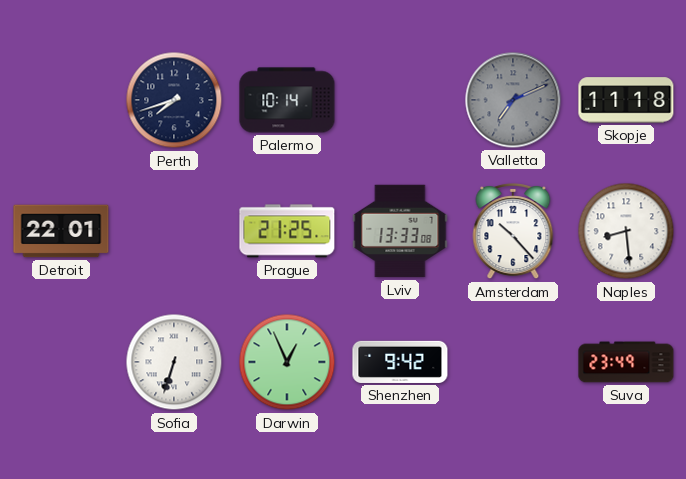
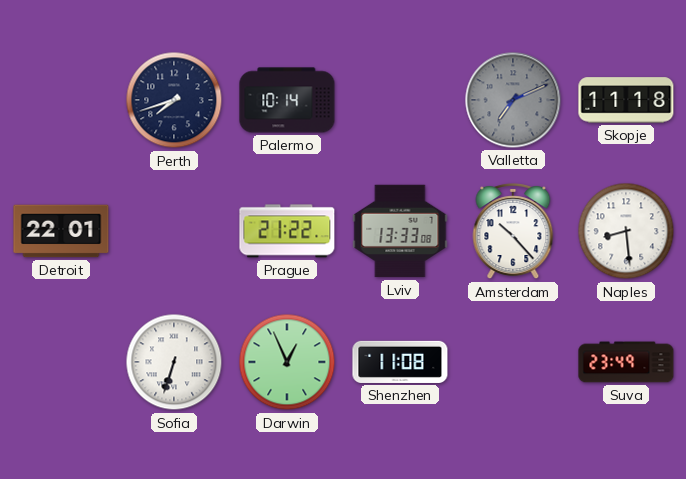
Prague: 21:25 -> 21:22
Shenzhen: 9:42 -> 11:08
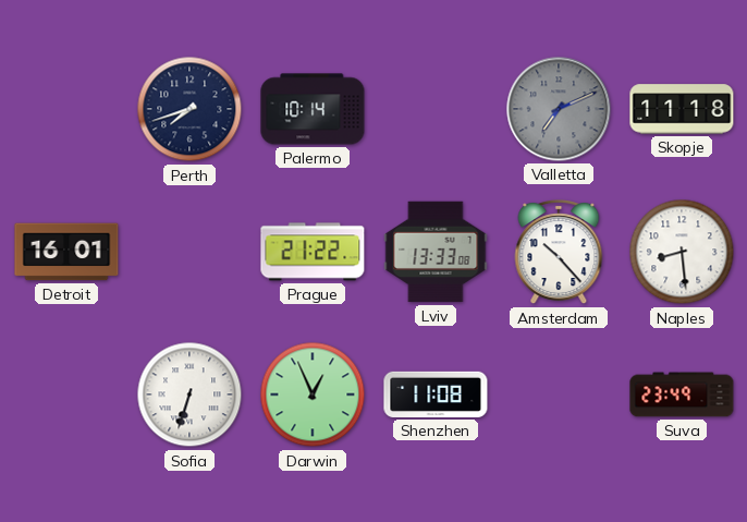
Detroit: 22:01 -> 16:01
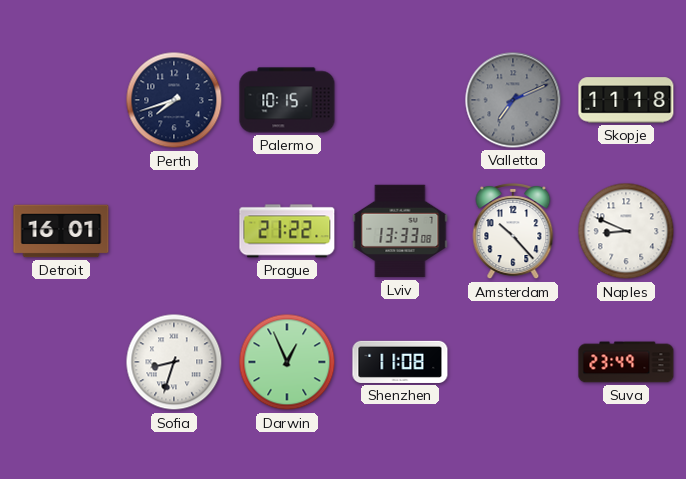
Palermo: 10:14 -> 10:15
Naples: 8:29 -> 8:49
Sofia: 6:33 -> 8:33
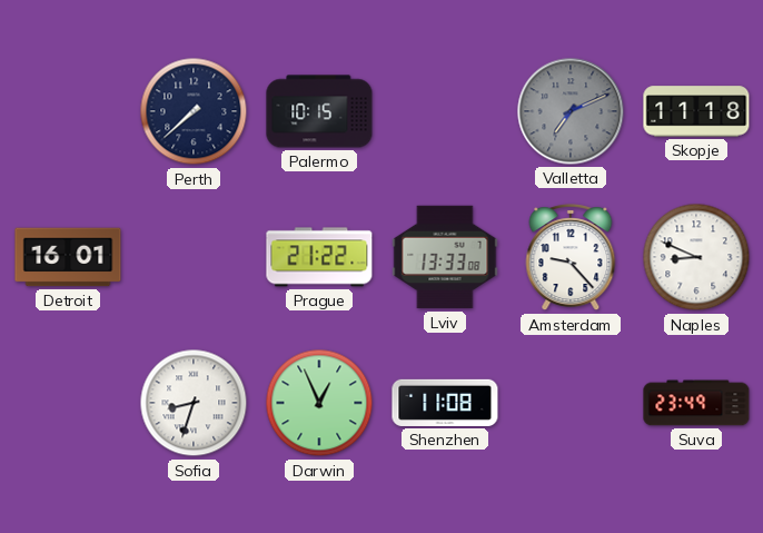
Perth: 7:42 -> 7:38
Amsterdam: 10:23 -> 9:23
